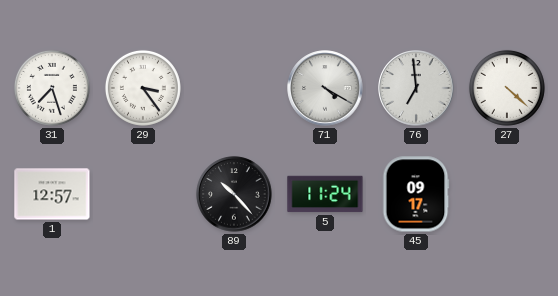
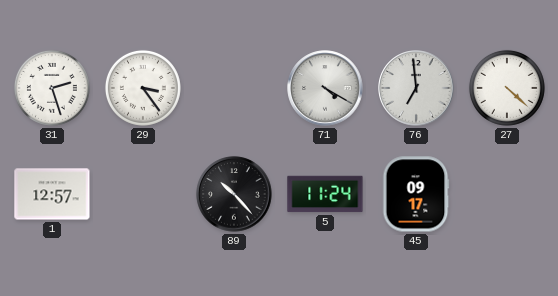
31: 7:27 -> 2:27
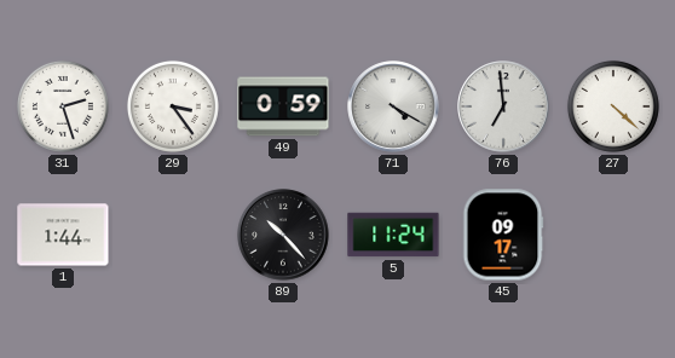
49: none -> 0:59
1: 12:57 -> 1:44
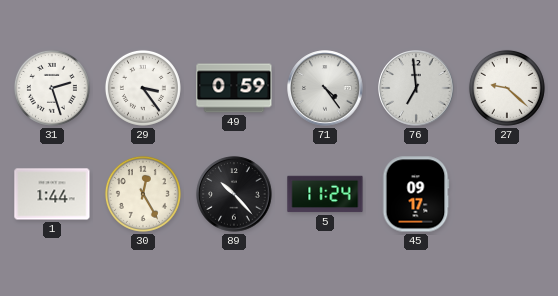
71: 4:20 -> 4:24
27: 4:22 -> 9:22
30: none -> 12:25
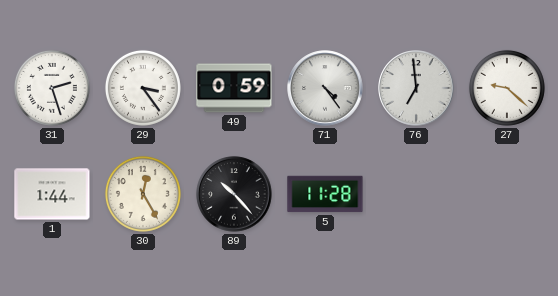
5: 11:24 -> 11:28
45: 09:17 -> none
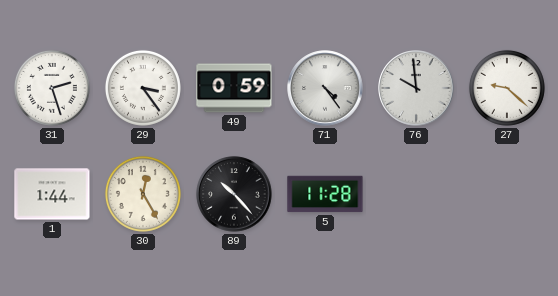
76: 6:59 -> 9:59
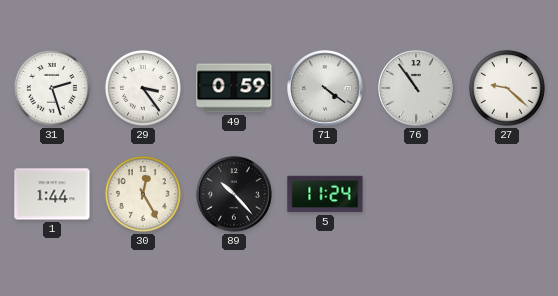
71: 4:24 -> 4:21
76: 9:59 -> 10:54
5: 11:28 -> 11:24
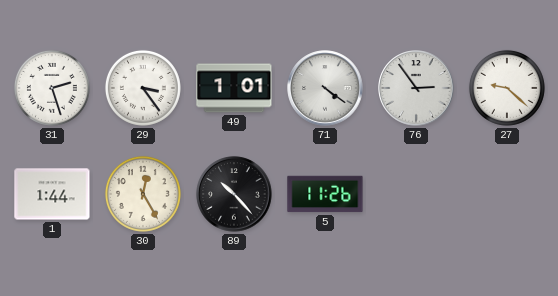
49: 0:59 -> 1:01
76: 10:54 -> 2:54
5: 11:24 -> 11:26
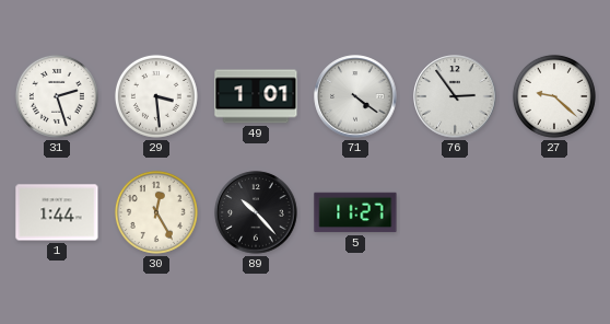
29: 3:24 -> 3:29
5: 11:26 -> 11:27
